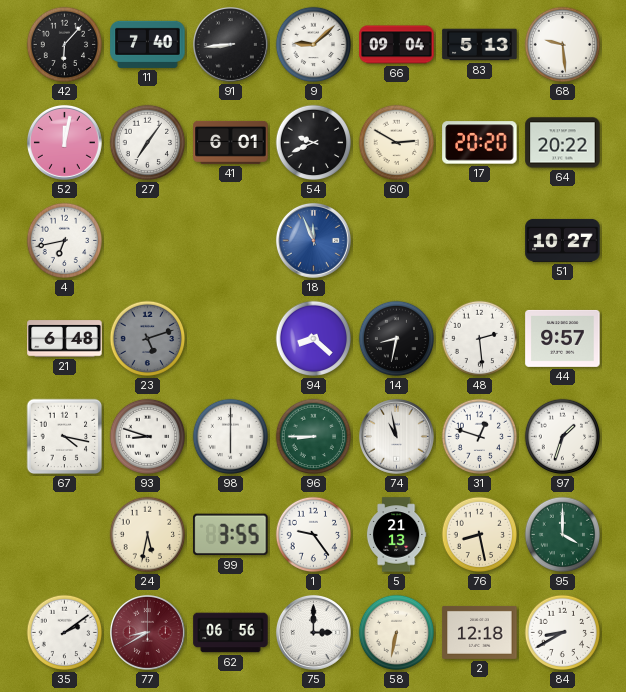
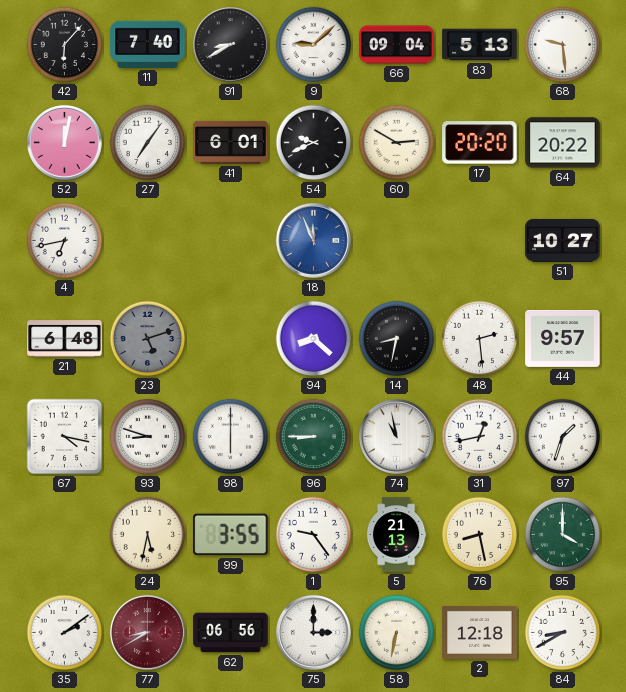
91: 8:44 -> 8:40
31: 12:48 -> 12:43
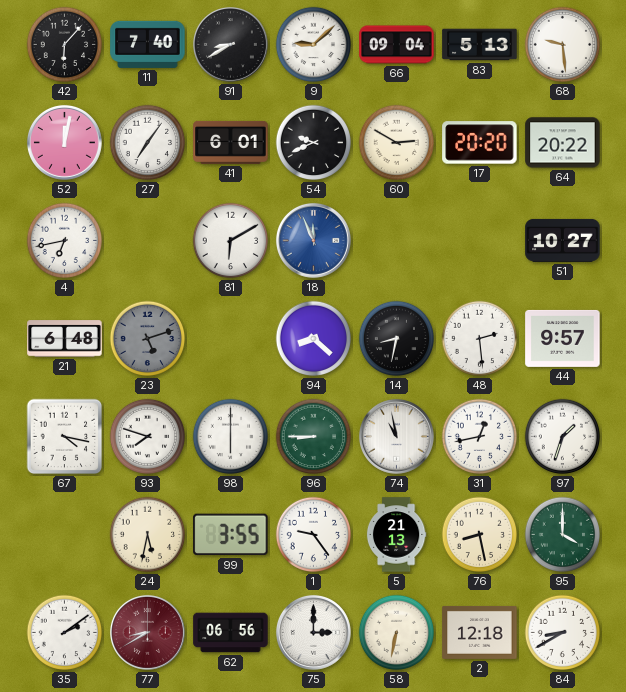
81: none -> 6:10
93: 8:48 -> 7:48
